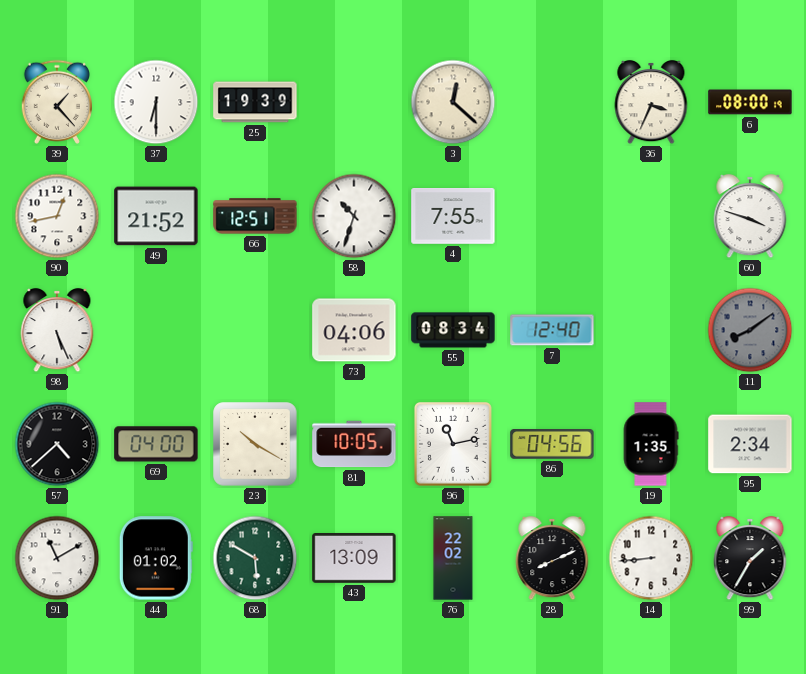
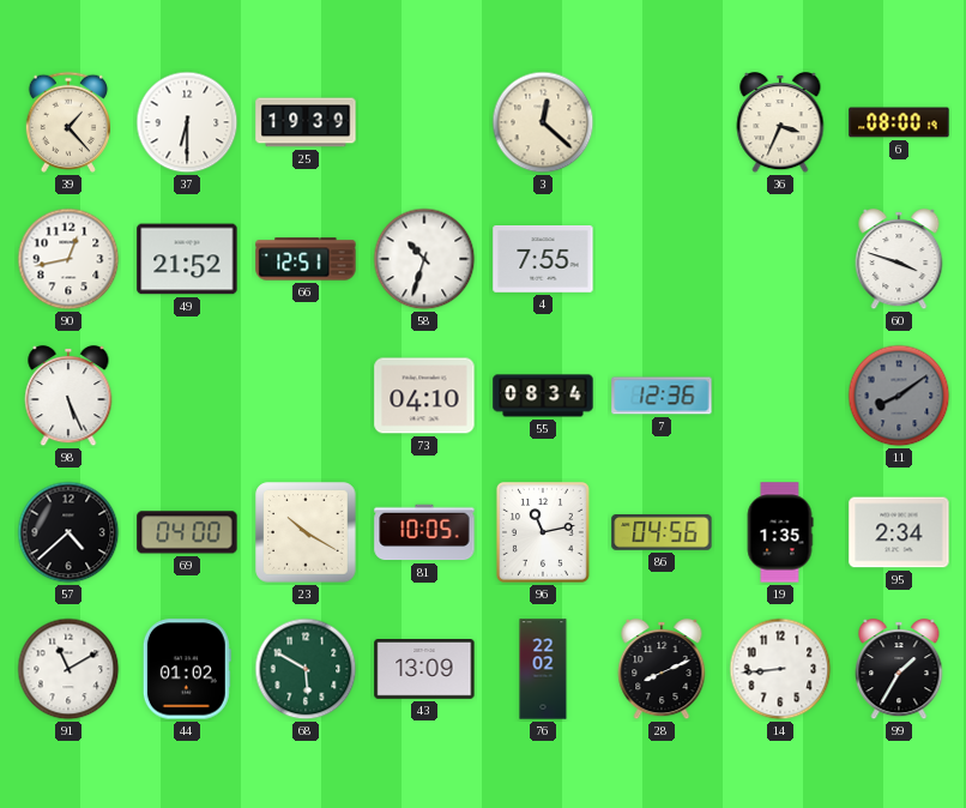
73: 04:06 -> 04:10
7: 12:40 -> 12:36
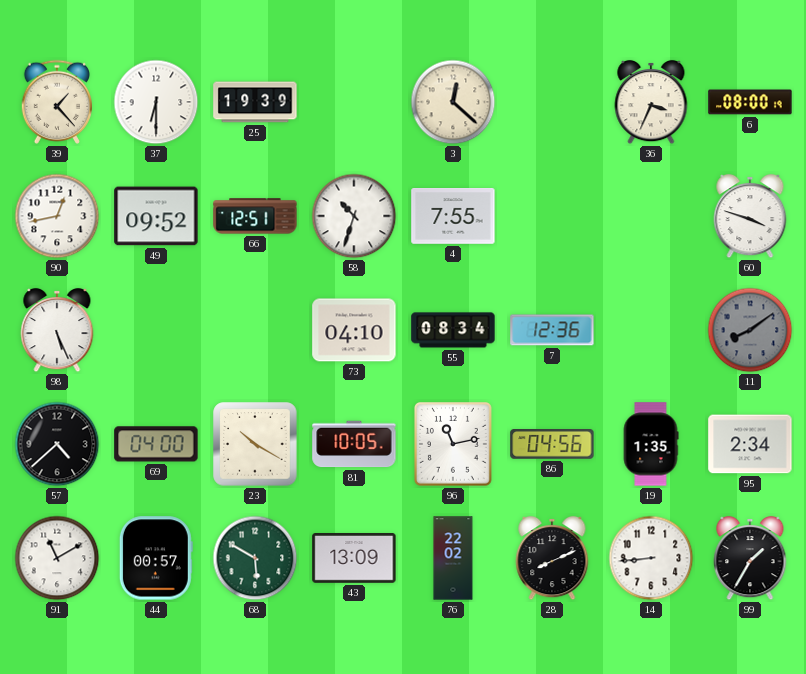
49: 21:52 -> 09:52
44: 01:02 -> 00:57
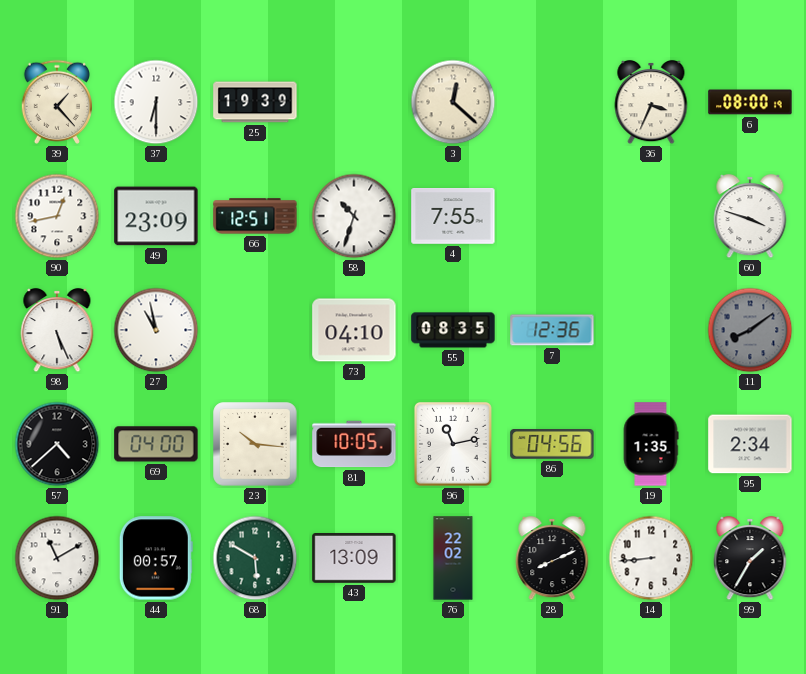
49: 09:52 -> 23:09
27: none -> 10:58
55: 08:34 -> 08:35
23: 10:20 -> 10:16
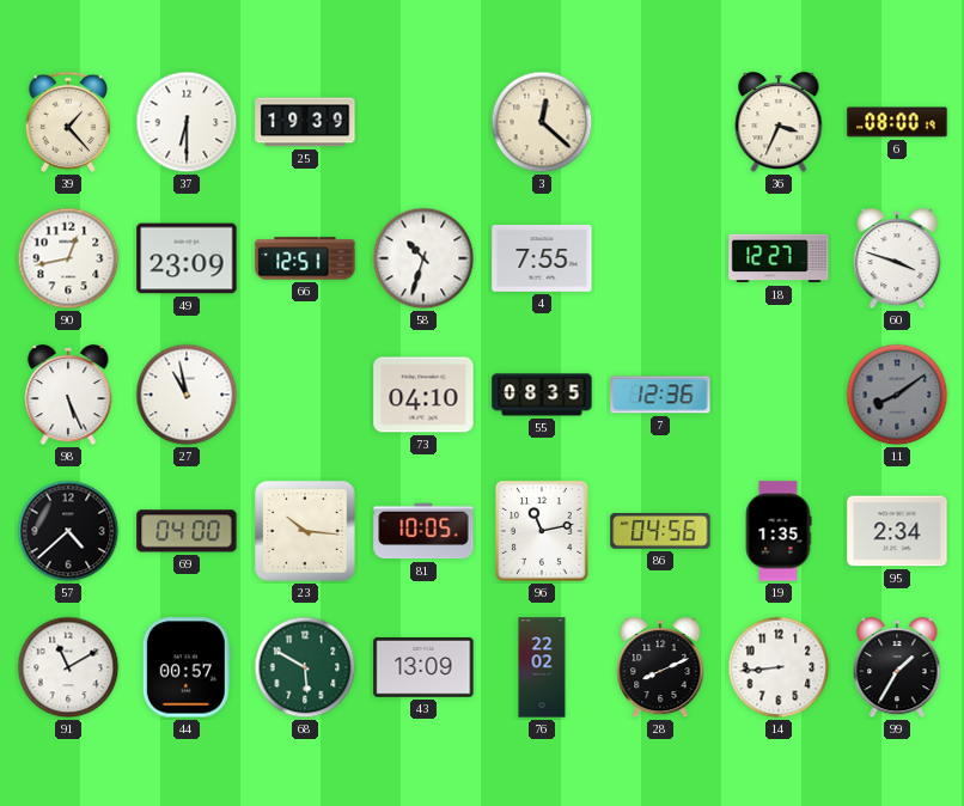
18: none -> 12:27
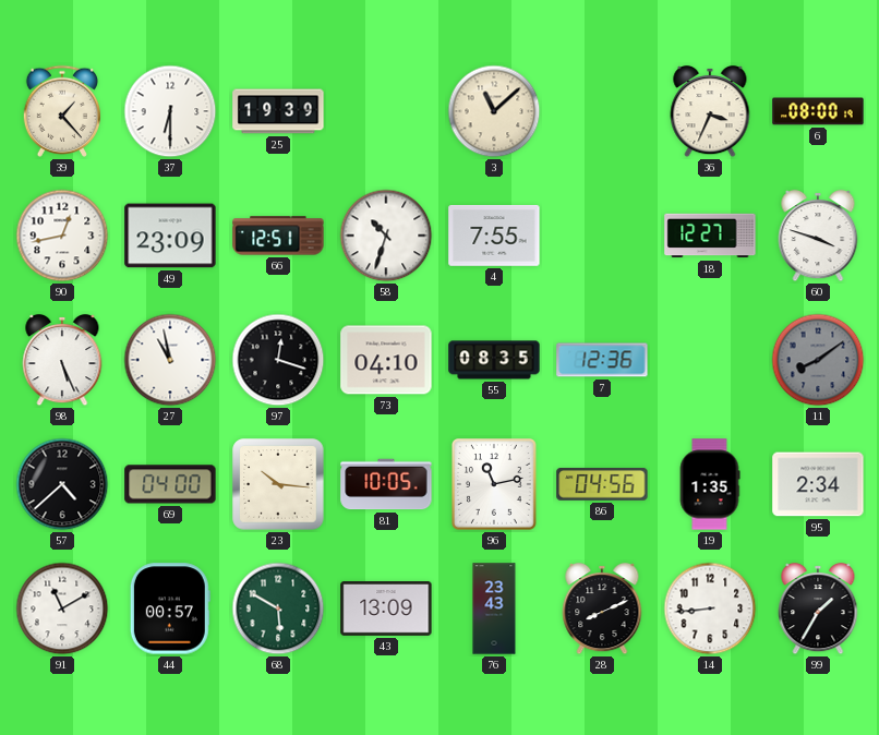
3: 12:22 -> 11:08
97: none -> 12:18
76: 22:02 -> 23:43
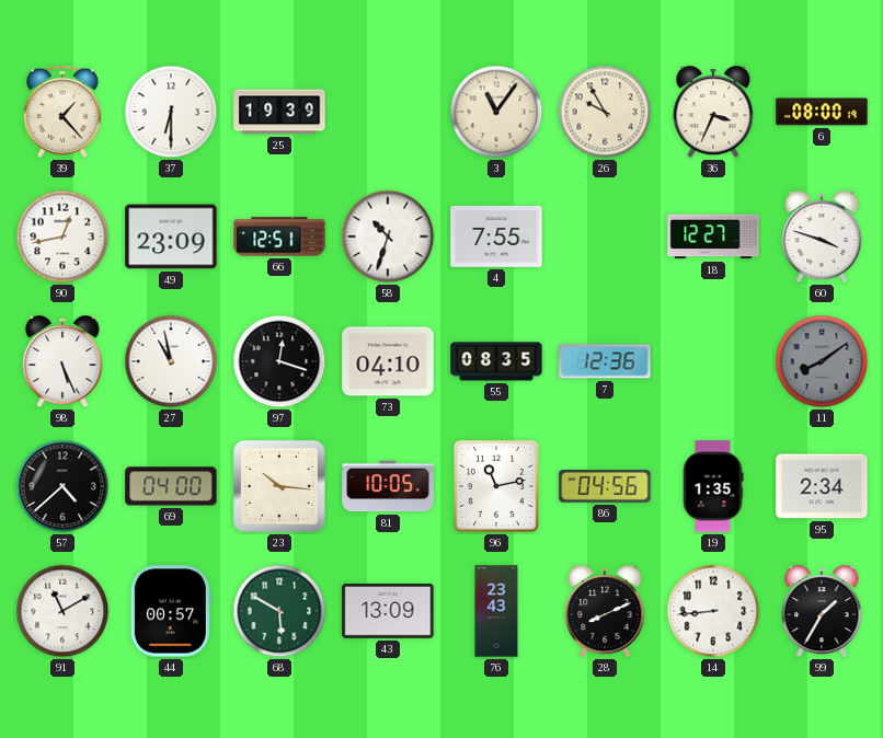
3: 11:08 -> 11:06
26: none -> 9:55
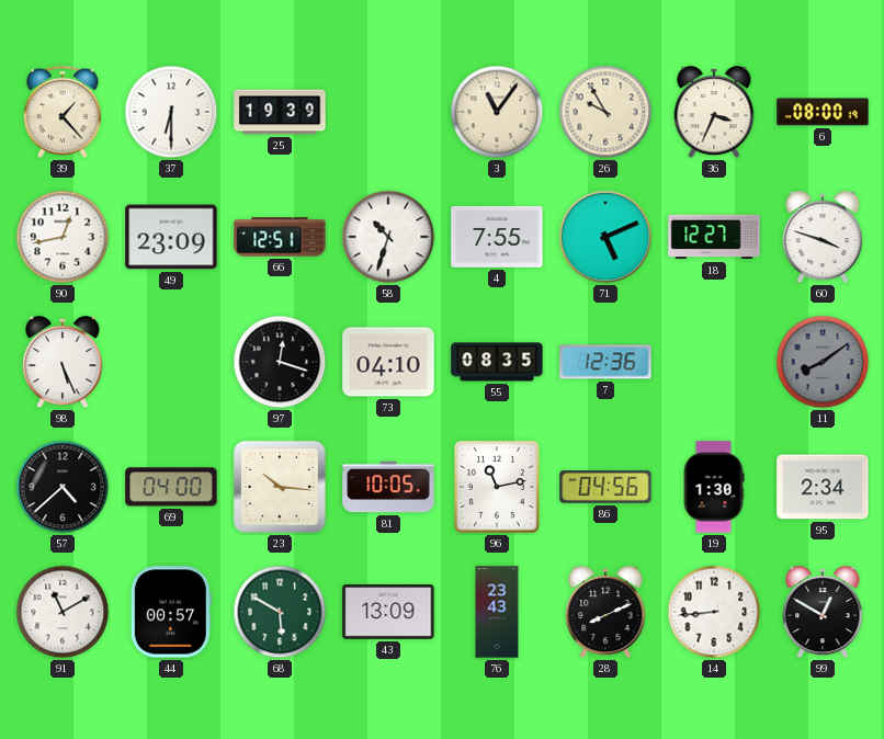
71: none -> 5:11
27: 10:58 -> none
19: 1:35 -> 1:30
99: 1:35 -> 12:50
